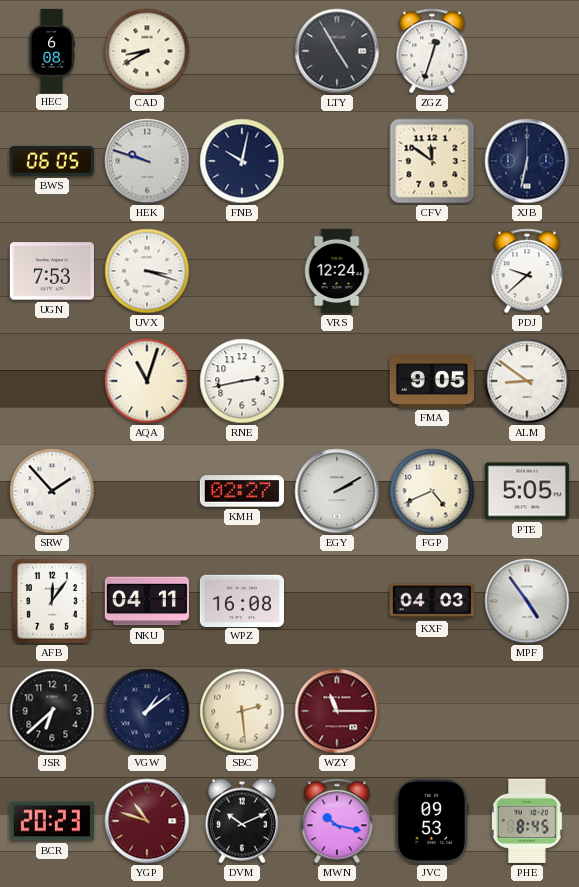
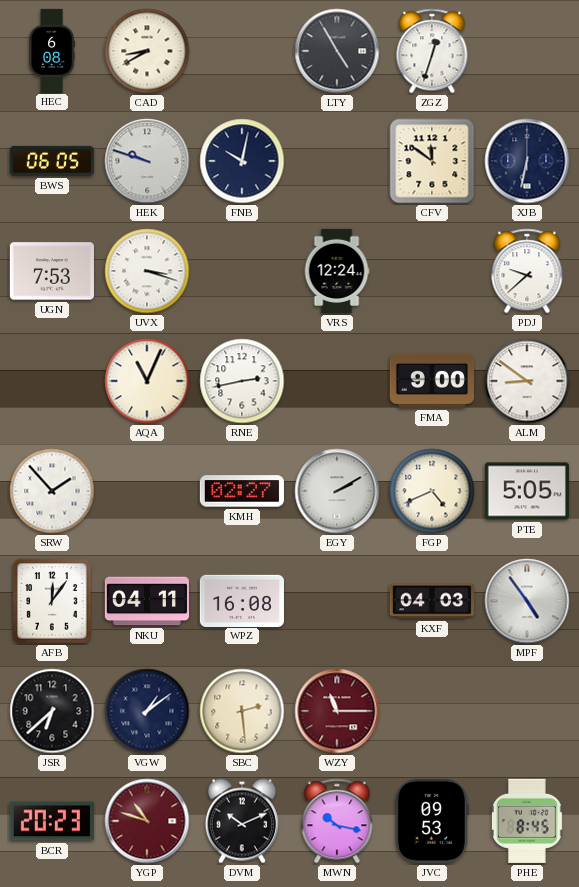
AQA: 11:03 -> 11:04
FMA: 9:05 -> 9:00
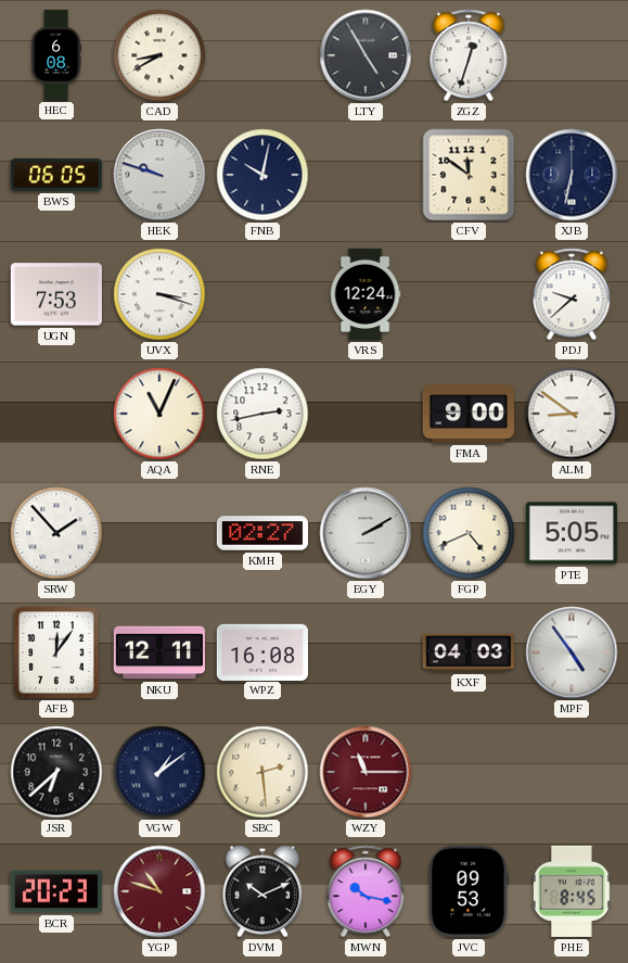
NKU: 04:11 -> 12:11
